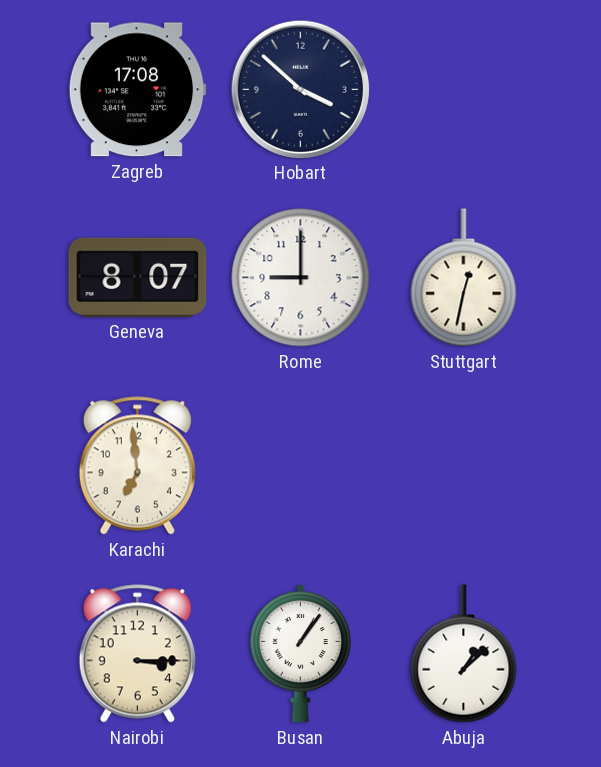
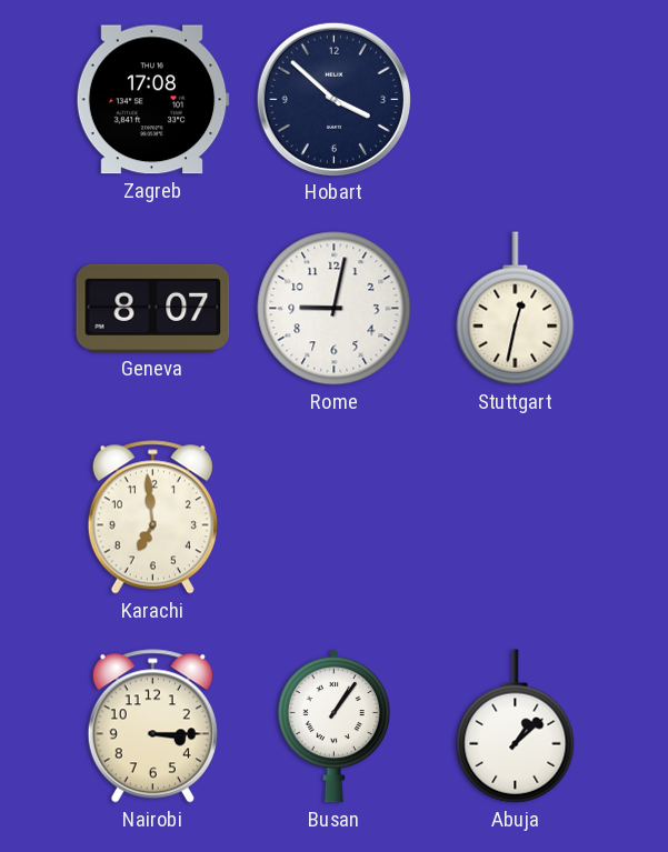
Rome: 9:00 -> 9:02
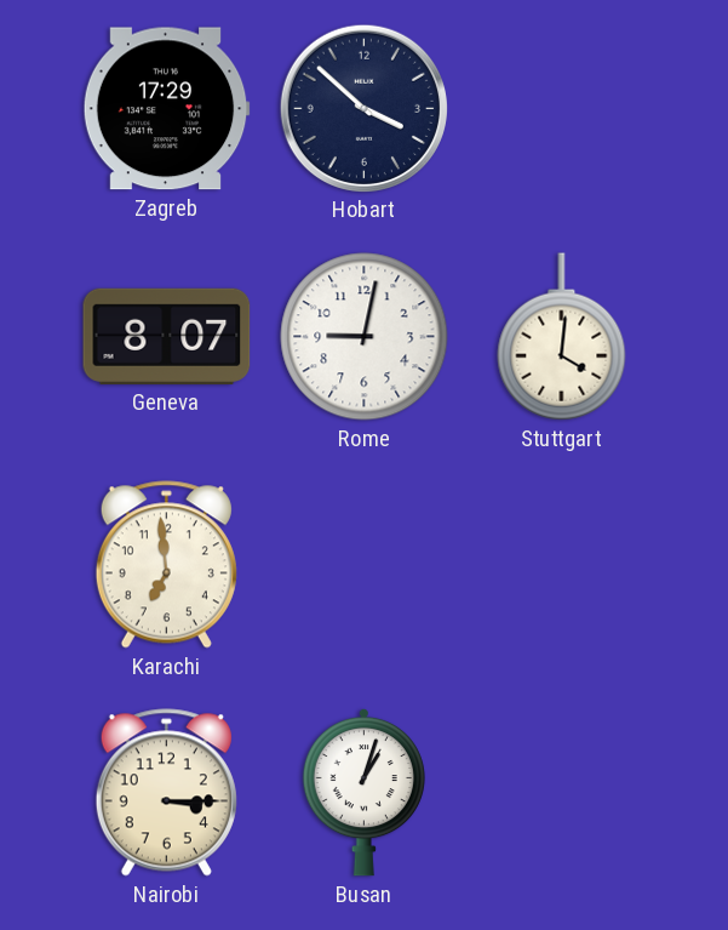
Zagreb: 17:08 -> 17:29
Stuttgart: 12:32 -> 4:01
Busan: 1:06 -> 1:03
Abuja: 1:08 -> none
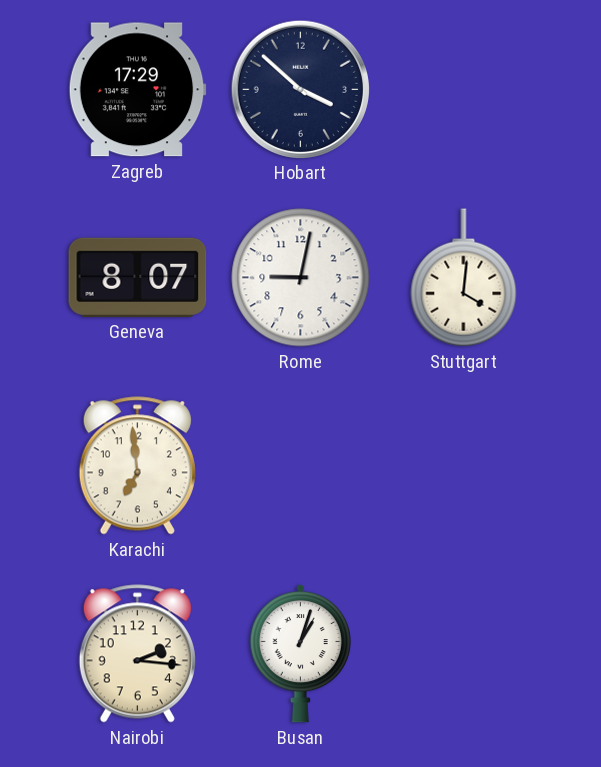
Nairobi: 3:15 -> 2:16
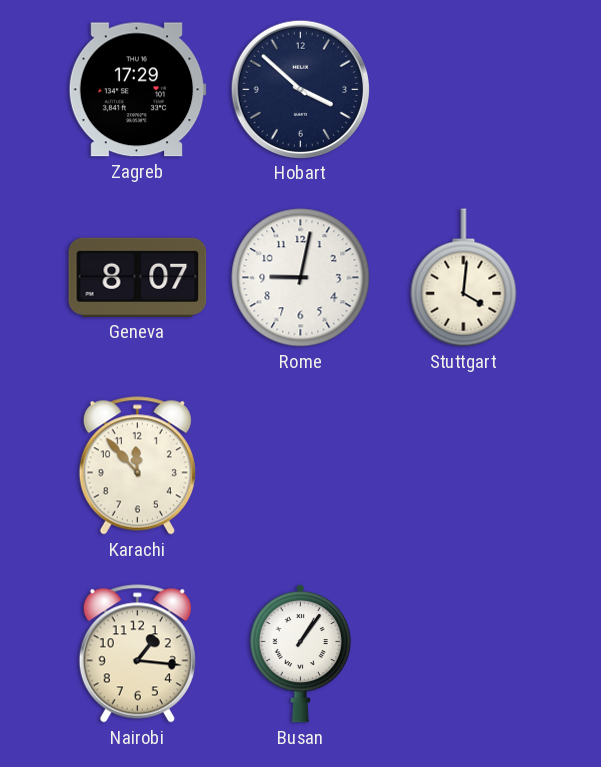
Karachi: 6:59 -> 11:53
Nairobi: 2:16 -> 1:16
Busan: 1:03 -> 1:06
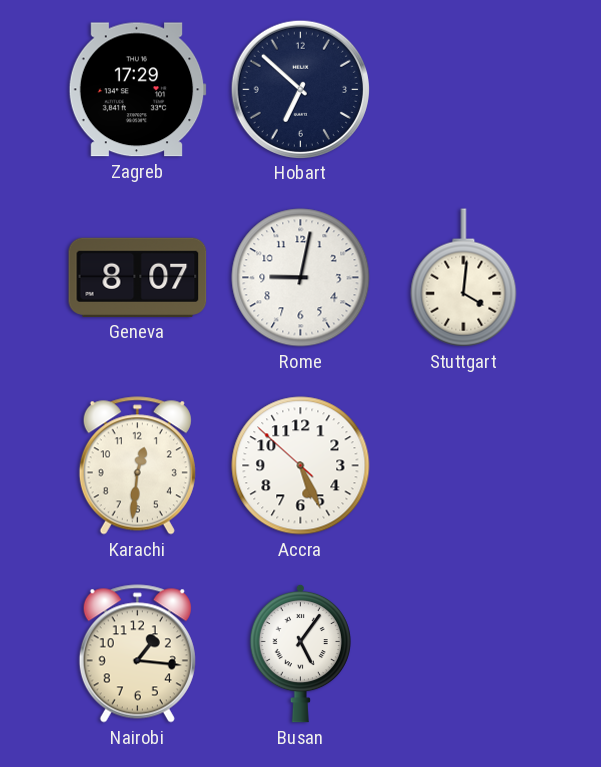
Hobart: 3:52 -> 6:52
Karachi: 11:53 -> 12:31
Accra: none -> 5:25
Busan: 1:06 -> 5:06
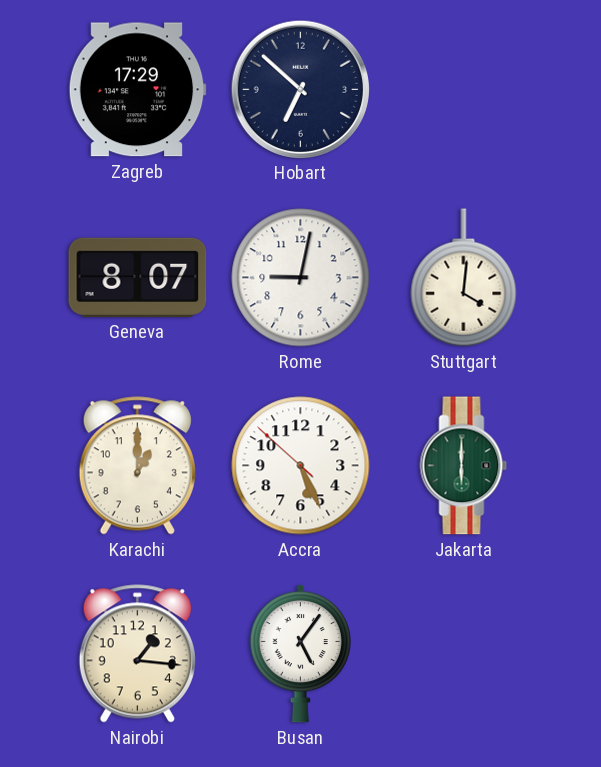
Karachi: 12:31 -> 1:00
Jakarta: none -> 6:00
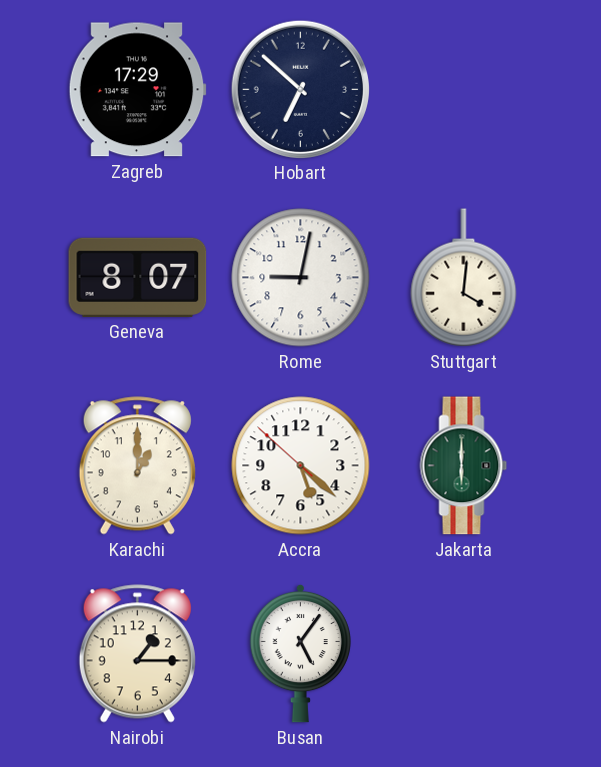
Accra: 5:25 -> 5:21
Nairobi: 1:16 -> 1:15
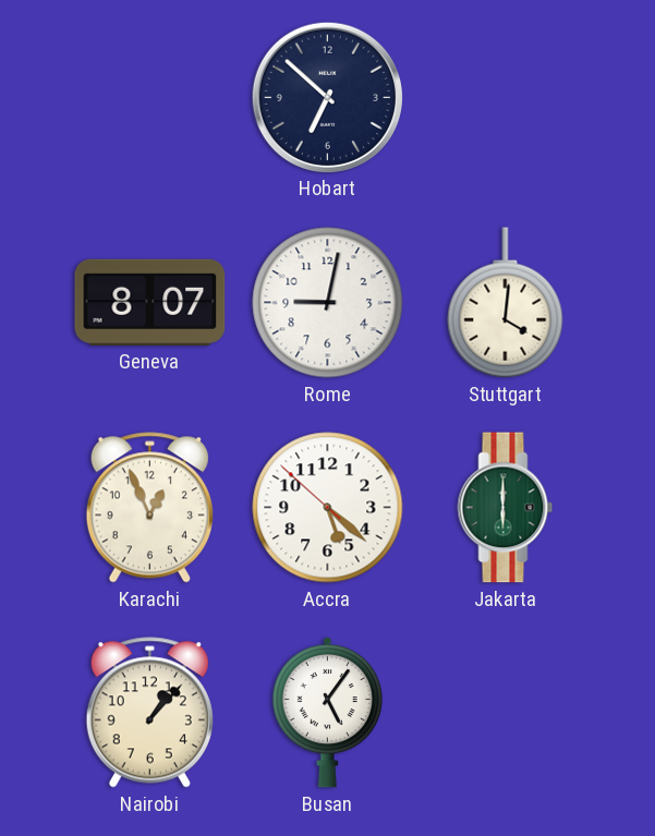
Zagreb: 17:29 -> none
Karachi: 1:00 -> 12:56
Nairobi: 1:15 -> 1:07
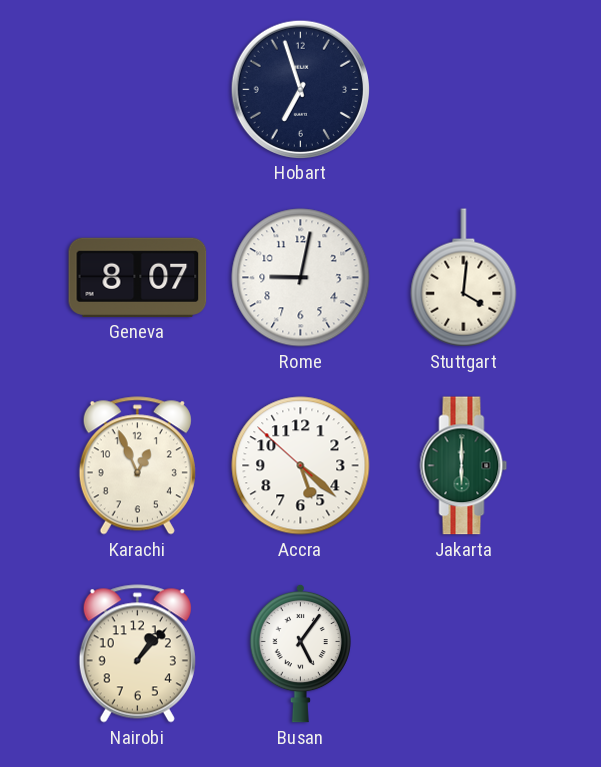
Hobart: 6:52 -> 6:57
